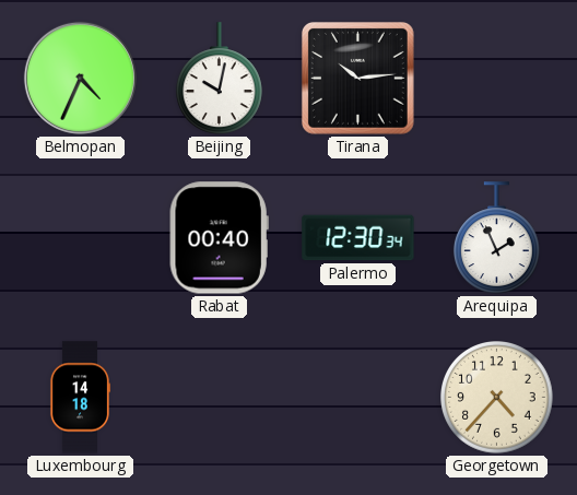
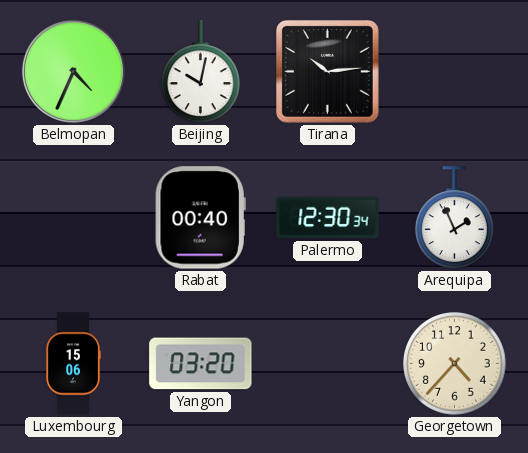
Luxembourg: 14:18 -> 15:06
Yangon: none -> 03:20
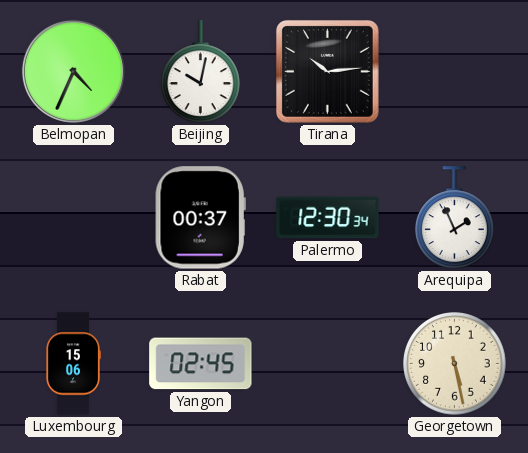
Rabat: 00:40 -> 00:37
Yangon: 03:20 -> 02:45
Georgetown: 4:37 -> 5:28
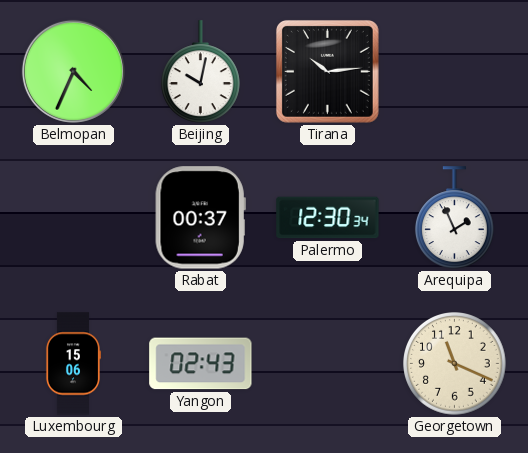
Yangon: 02:45 -> 02:43
Georgetown: 5:28 -> 11:19
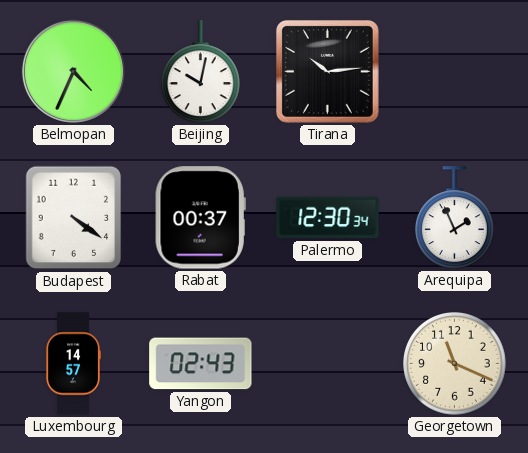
Budapest: none -> 4:21
Luxembourg: 15:06 -> 14:57
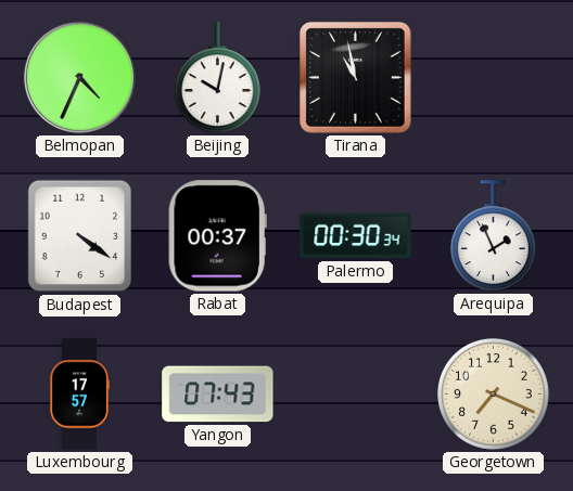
Tirana: 10:14 -> 10:58
Palermo: 12:30 -> 00:30
Luxembourg: 14:57 -> 17:57
Yangon: 02:43 -> 07:43
Georgetown: 11:19 -> 7:19
